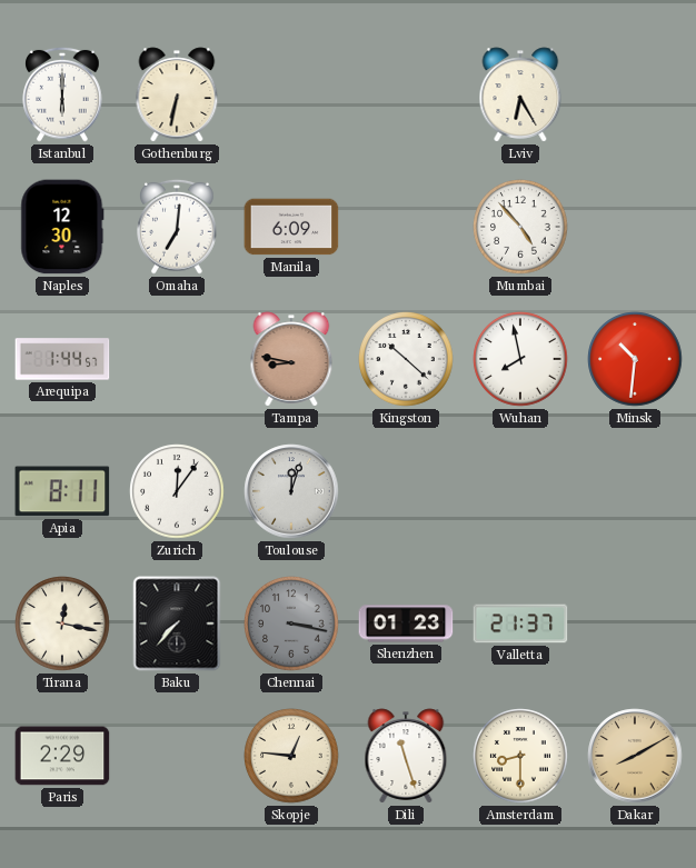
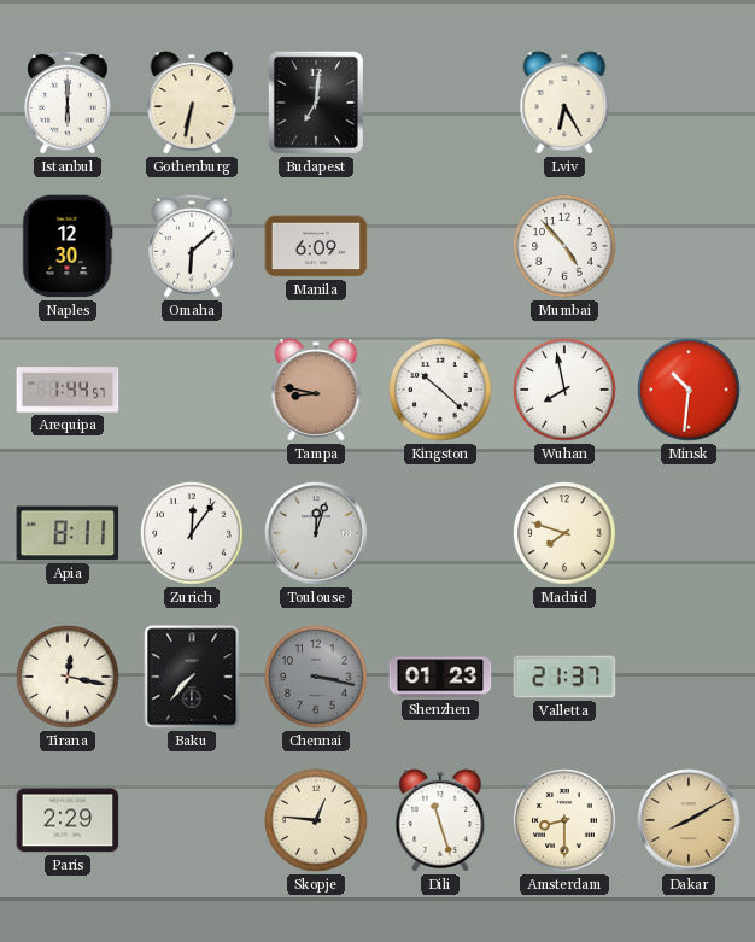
Budapest: none -> 7:01
Omaha: 7:01 -> 6:08
Madrid: none -> 7:48
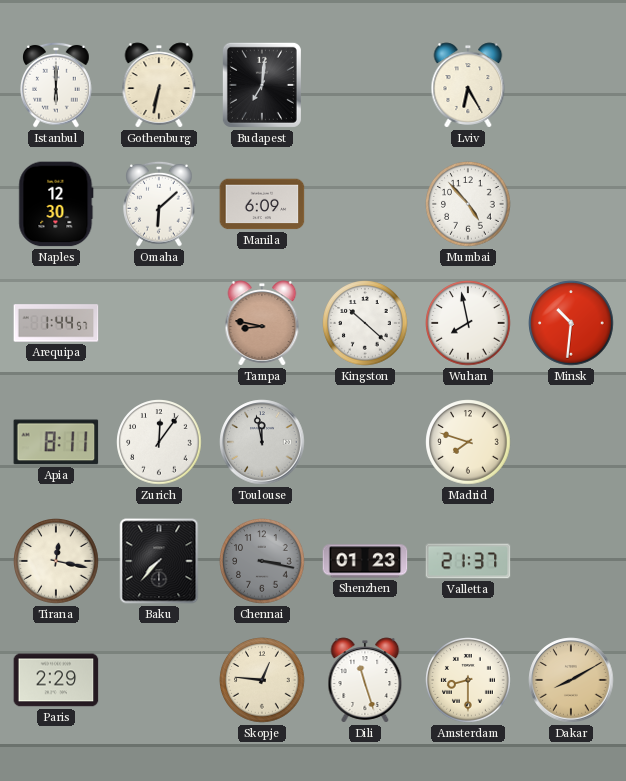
Toulouse: 12:03 -> 11:58
